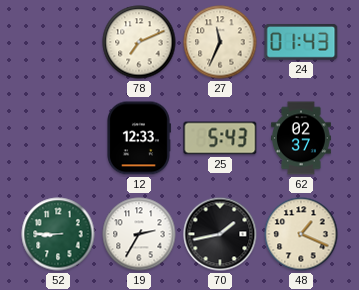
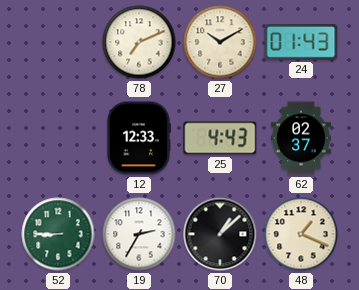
27: 11:34 -> 10:10
25: 5:43 -> 4:43
70: 1:43 -> 1:08
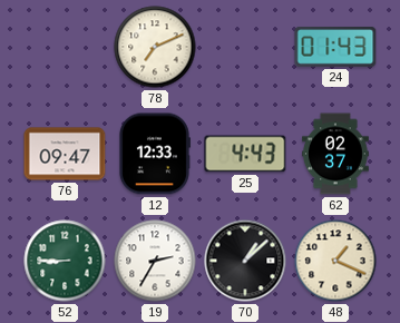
27: 10:10 -> none
76: none -> 09:47
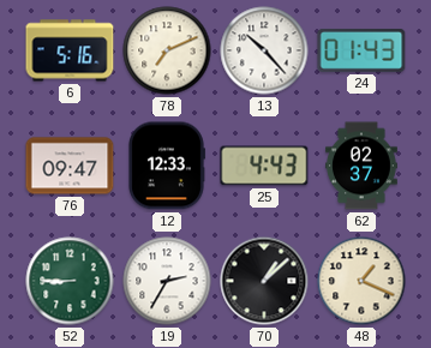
6: none -> 5:16
13: none -> 10:23
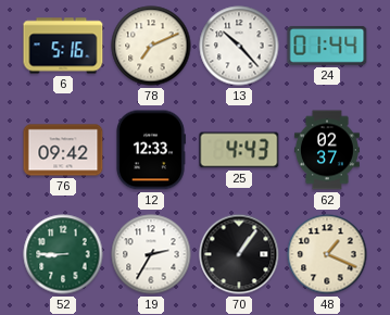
24: 01:43 -> 01:44
76: 09:47 -> 09:42
70: 1:08 -> 1:06
